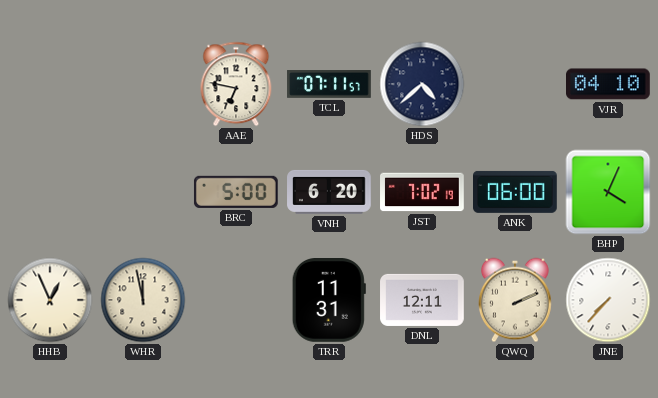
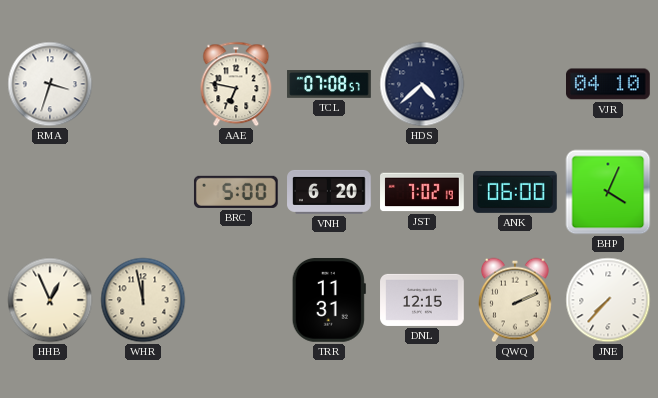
RMA: none -> 3:33
TCL: 07:11 -> 07:08
DNL: 12:11 -> 12:15
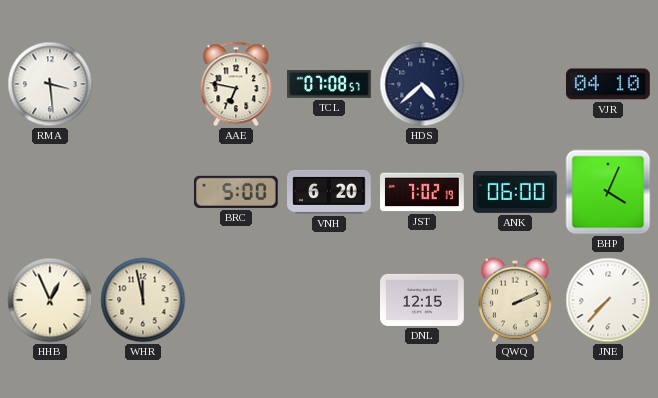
RMA: 3:33 -> 3:29
TRR: 11:31 -> none
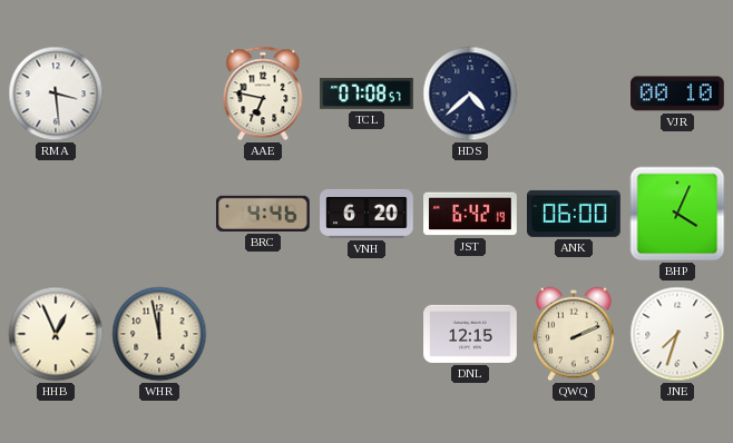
VJR: 04:10 -> 00:10
BRC: 5:00 -> 4:46
JST: 7:02 -> 6:42
JNE: 7:37 -> 7:33
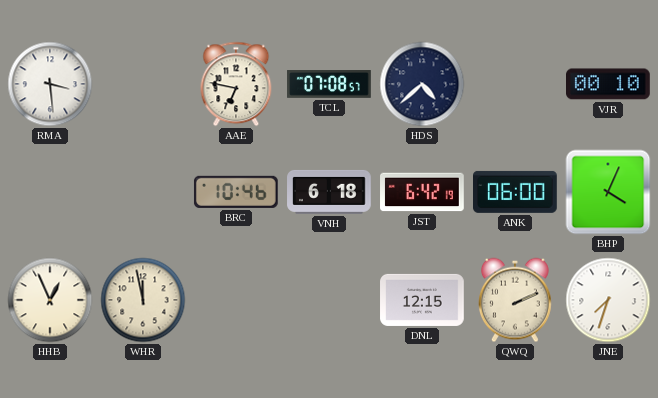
BRC: 4:46 -> 10:46
VNH: 6:20 -> 6:18
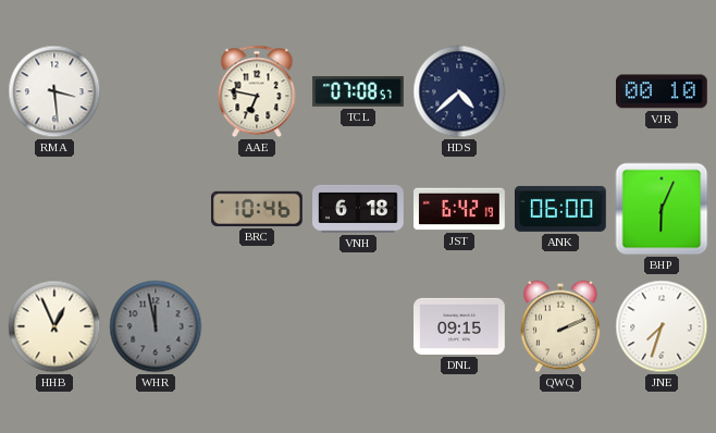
BHP: 4:04 -> 6:04
WHR dial: cream -> grey
DNL: 12:15 -> 09:15
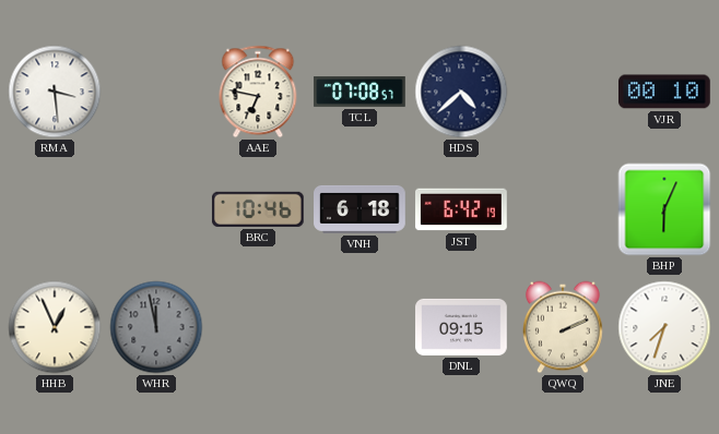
ANK: 06:00 -> none
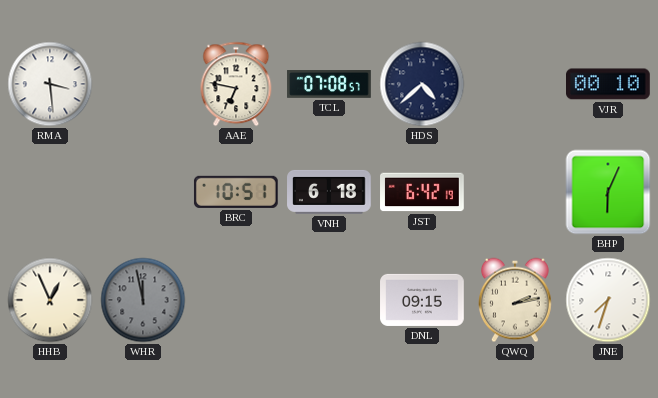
BRC: 10:46 -> 10:51
QWQ: 2:11 -> 2:13
